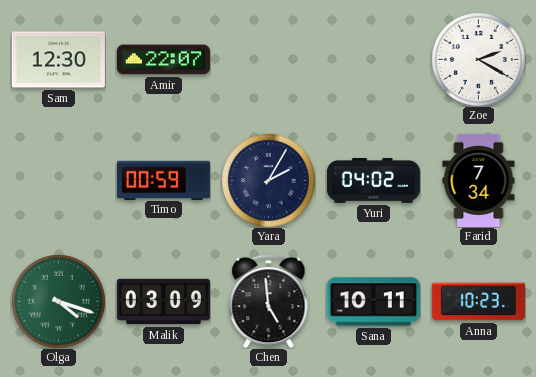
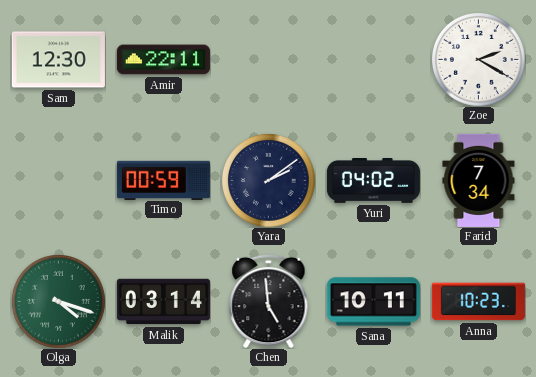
Amir: 22:07 -> 22:11
Yara: 2:05 -> 2:09
Malik: 03:09 -> 03:14
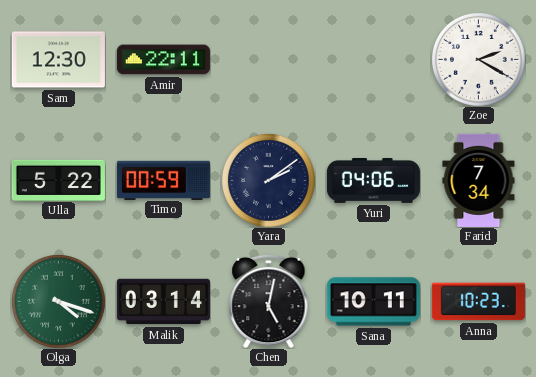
Ulla: none -> 5:22
Yuri: 04:02 -> 04:06
Chen: 4:59 -> 5:02
